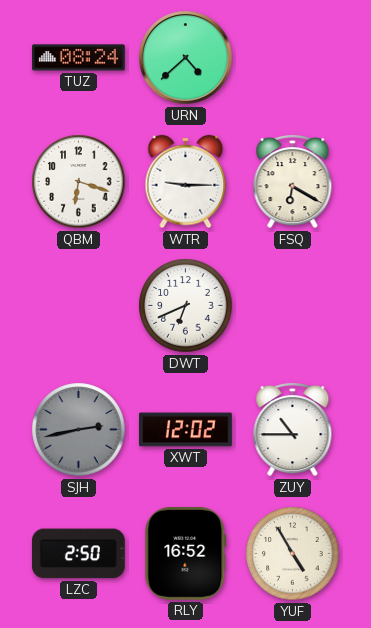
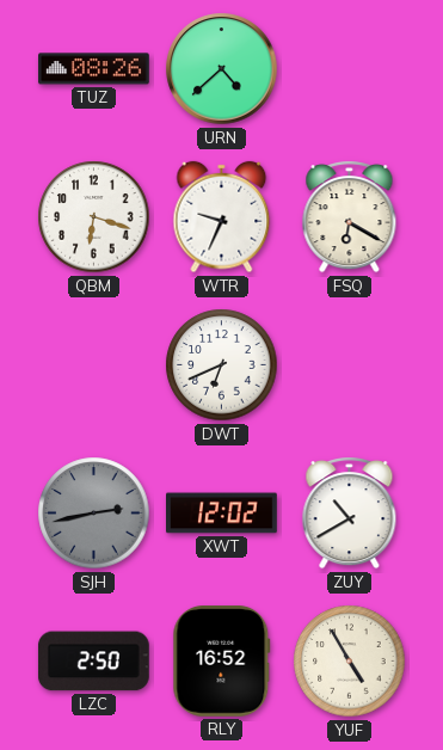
TUZ: 08:24 -> 08:26
WTR: 9:15 -> 9:34
ZUY: 10:45 -> 10:40
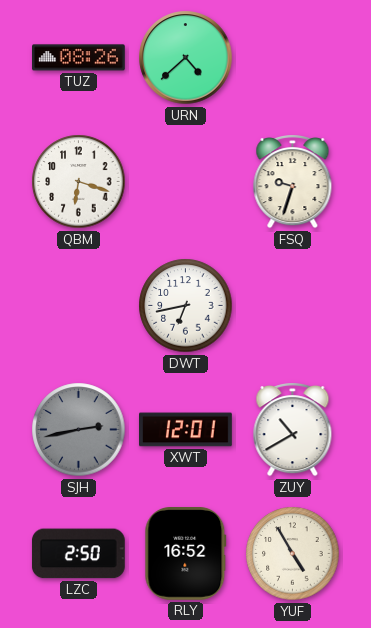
WTR: 9:34 -> none
FSQ: 6:20 -> 9:33
DWT: 6:41 -> 6:43
XWT: 12:02 -> 12:01
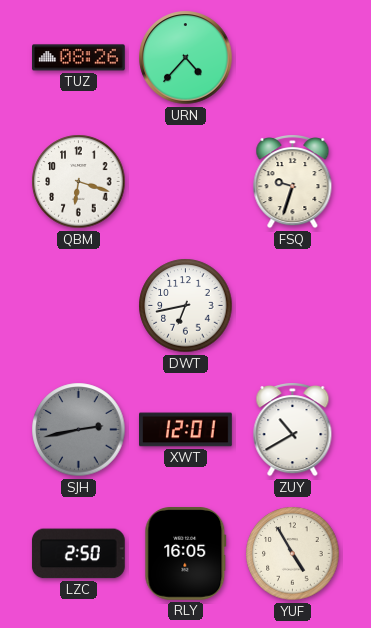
URN: 4:38 -> 4:37
RLY: 16:52 -> 16:05
